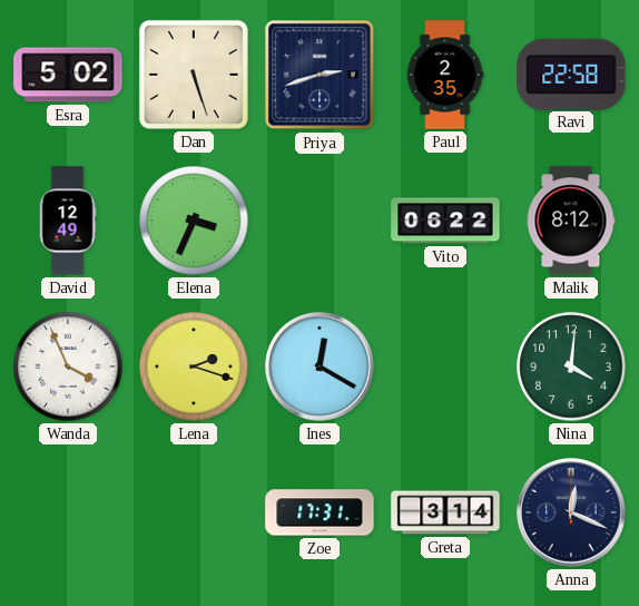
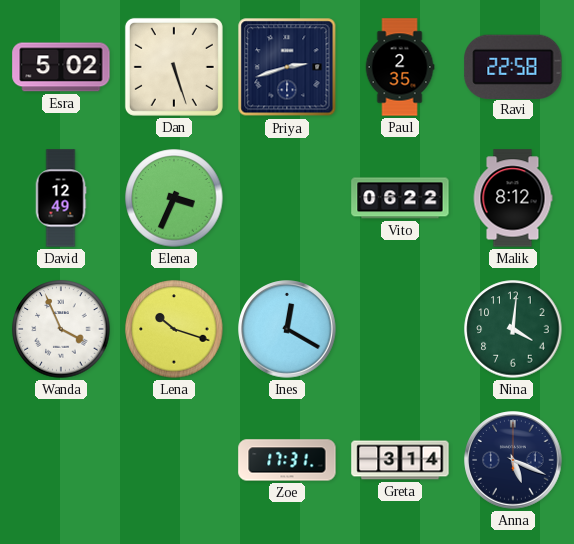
Lena: 2:18 -> 10:18
Anna: 12:19 -> 5:19
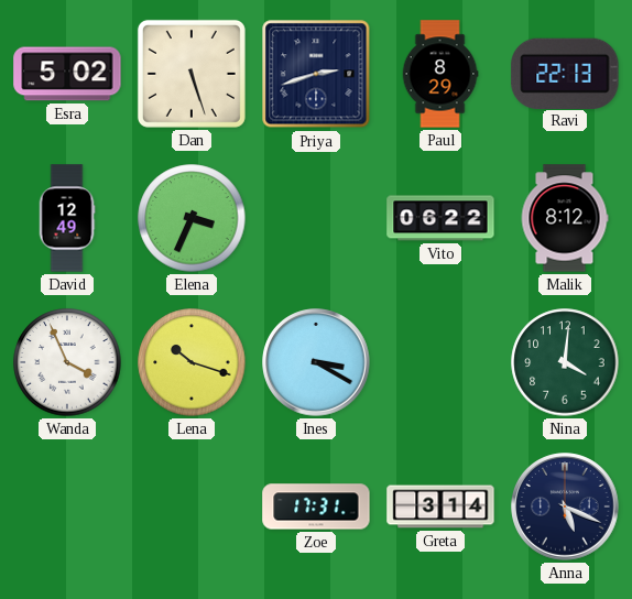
Paul: 2:35 -> 8:29
Ravi: 22:58 -> 22:13
Ines: 12:20 -> 3:20
